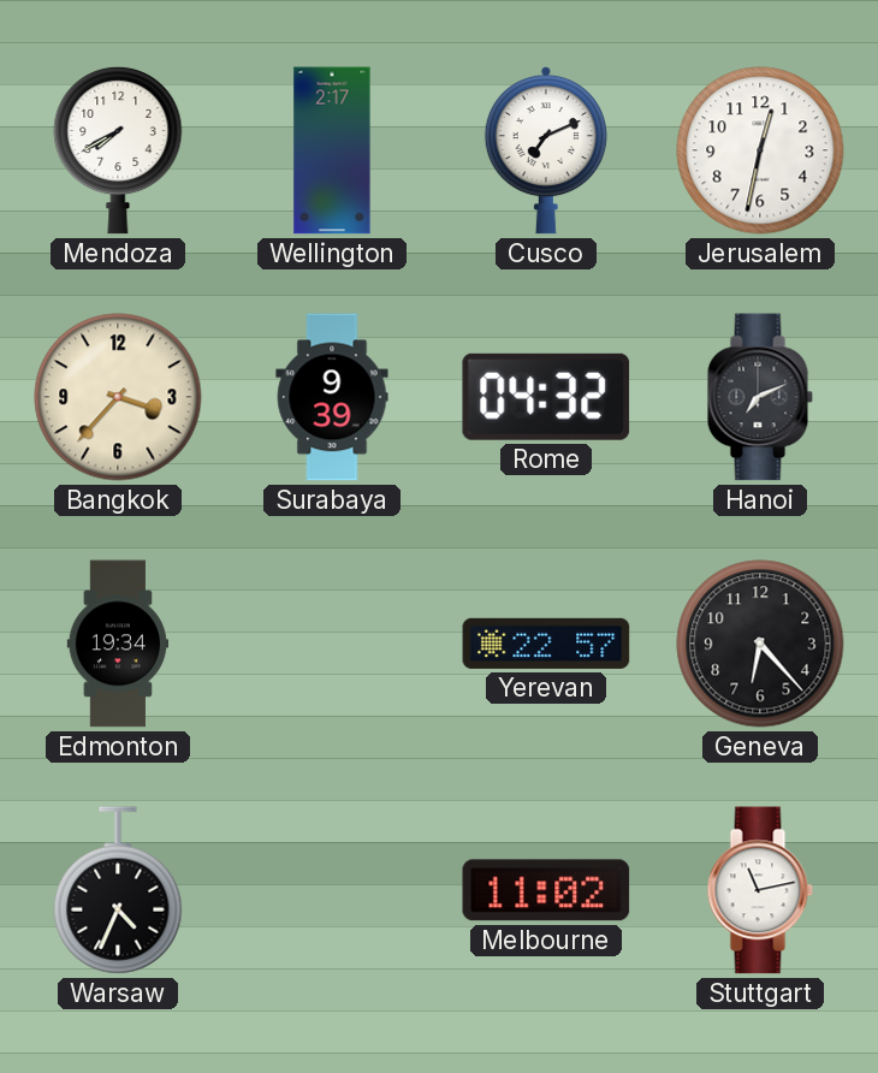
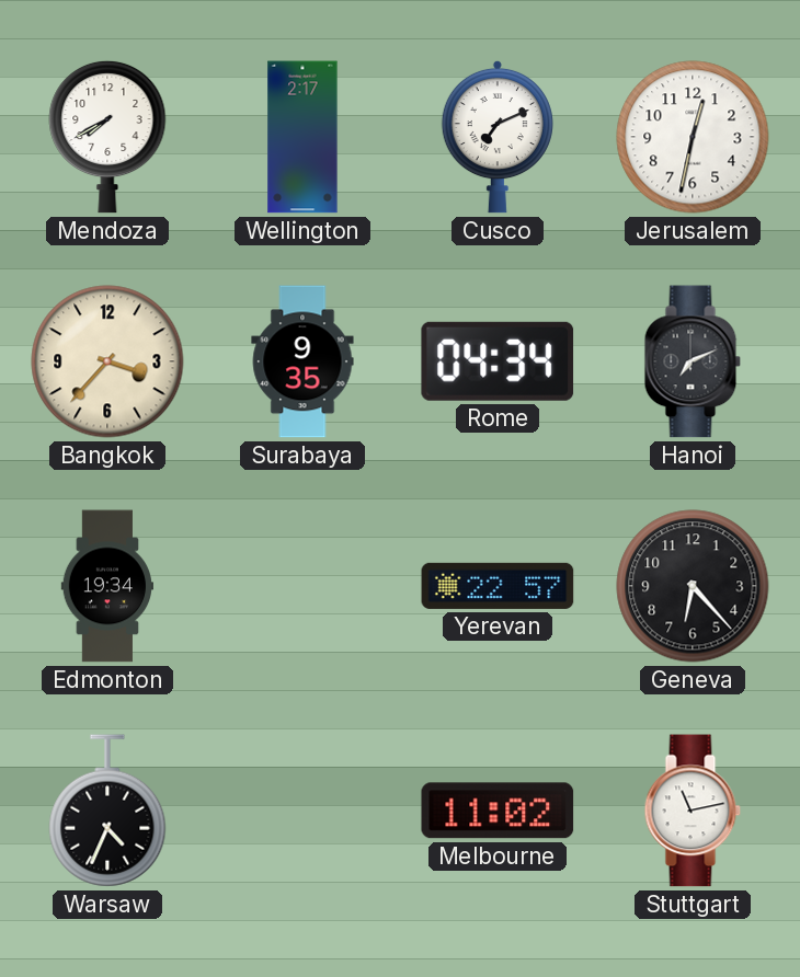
Surabaya: 9:39 -> 9:35
Rome: 04:32 -> 04:34
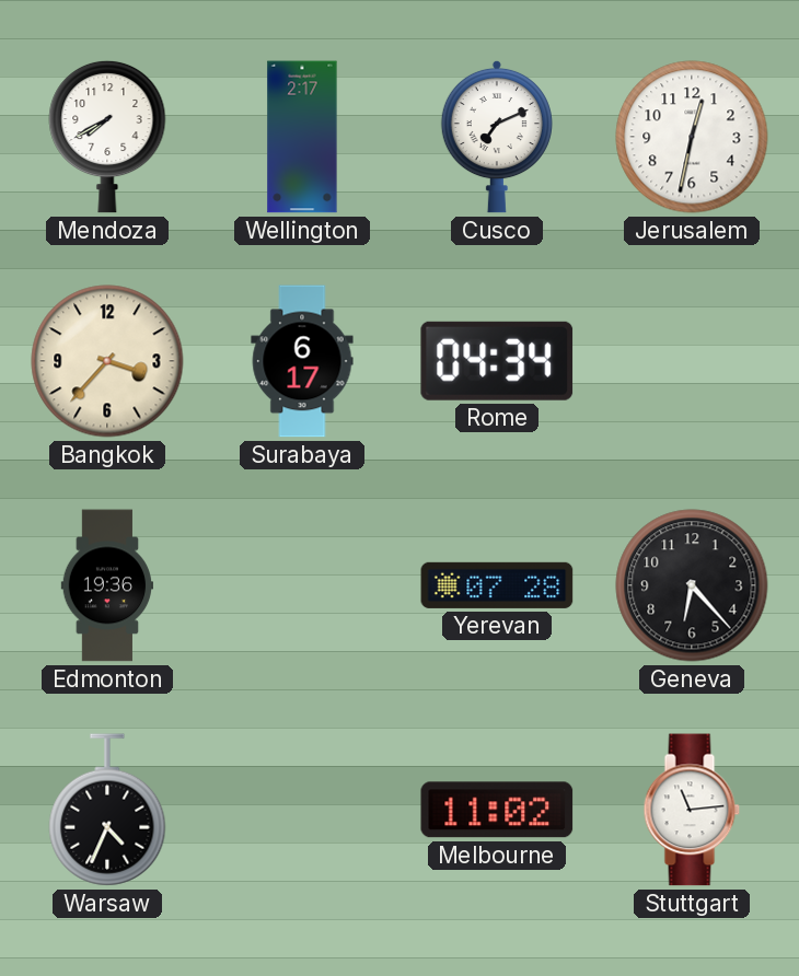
Surabaya: 9:35 -> 6:17
Hanoi: 7:11 -> none
Edmonton: 19:34 -> 19:36
Yerevan: 22:57 -> 07:28
Stuttgart: 11:13 -> 11:14
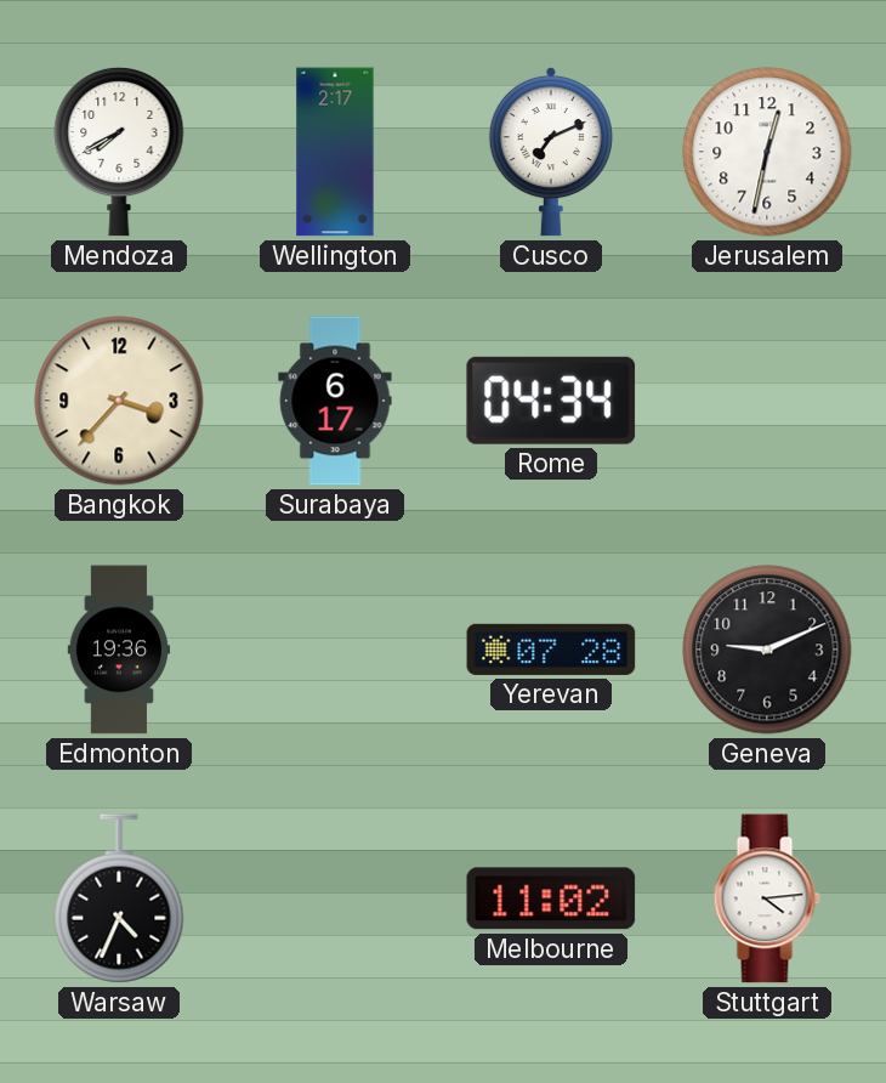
Geneva: 6:23 -> 9:11
Stuttgart: 11:14 -> 4:14
